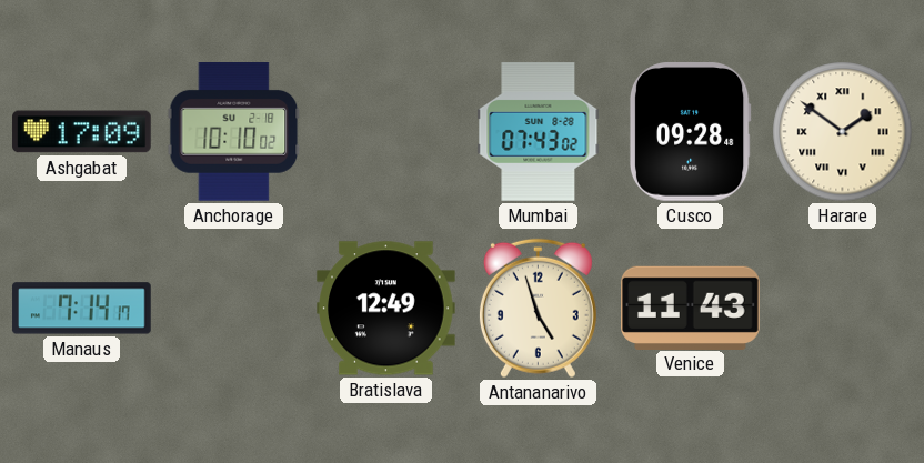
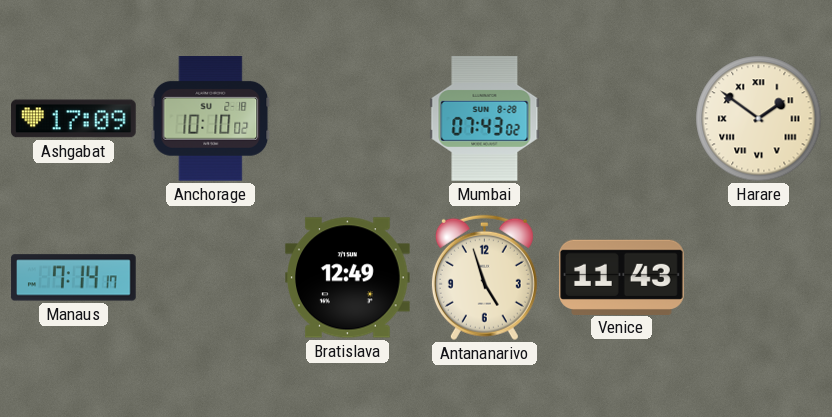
Cusco: 09:28 -> none
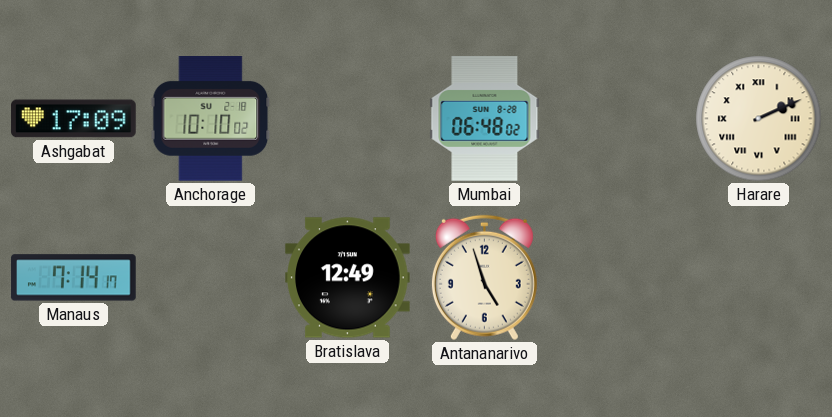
Mumbai: 07:43 -> 06:48
Harare: 1:51 -> 2:11
Venice: 11:43 -> none
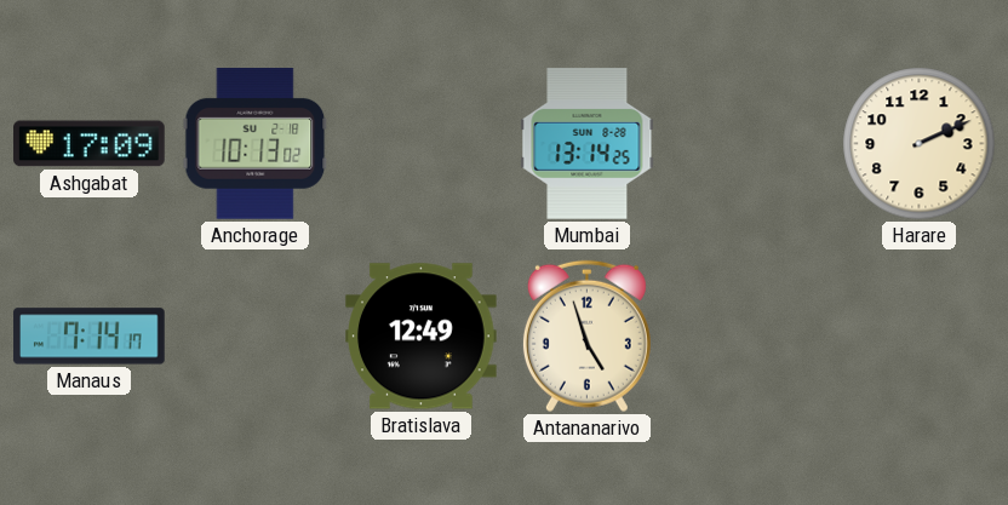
Anchorage: 10:10 -> 10:13
Mumbai: 06:48 -> 13:14
Harare numerals: Roman -> Arabic
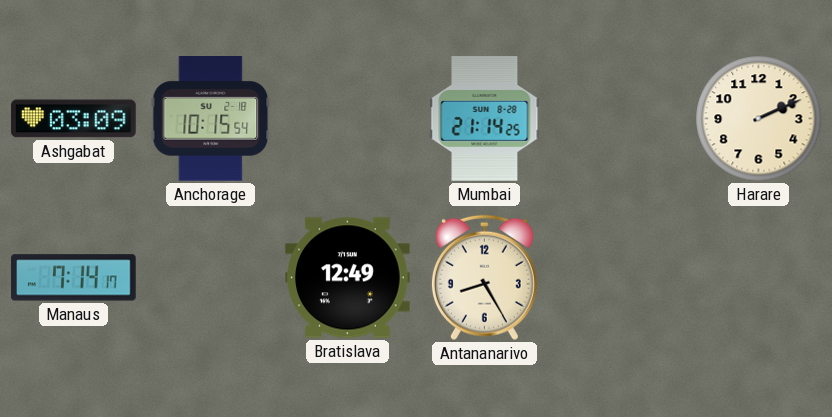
Ashgabat: 17:09 -> 03:09
Anchorage: 10:13 -> 10:15
Mumbai: 13:14 -> 21:14
Antananarivo: 4:57 -> 8:25
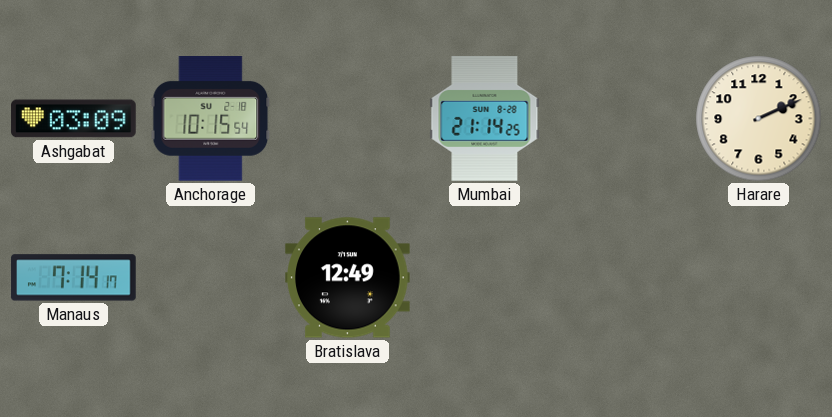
Antananarivo: 8:25 -> none
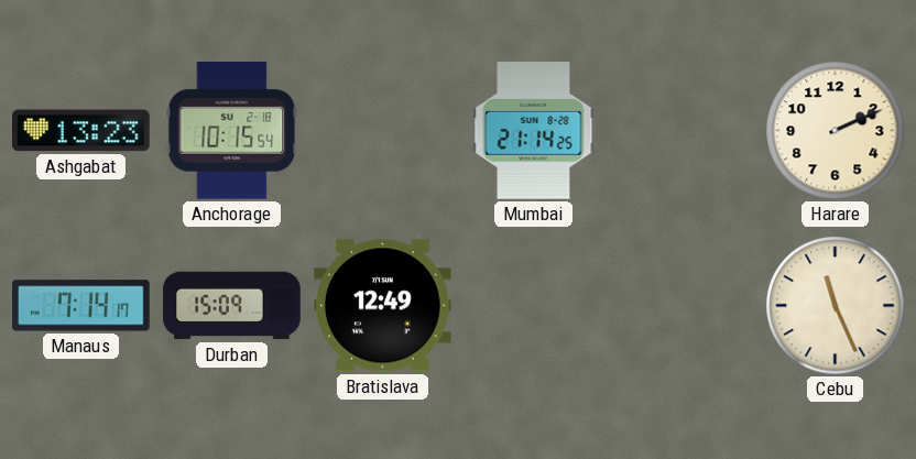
Ashgabat: 03:09 -> 13:23
Durban: none -> 15:09
Cebu: none -> 11:26
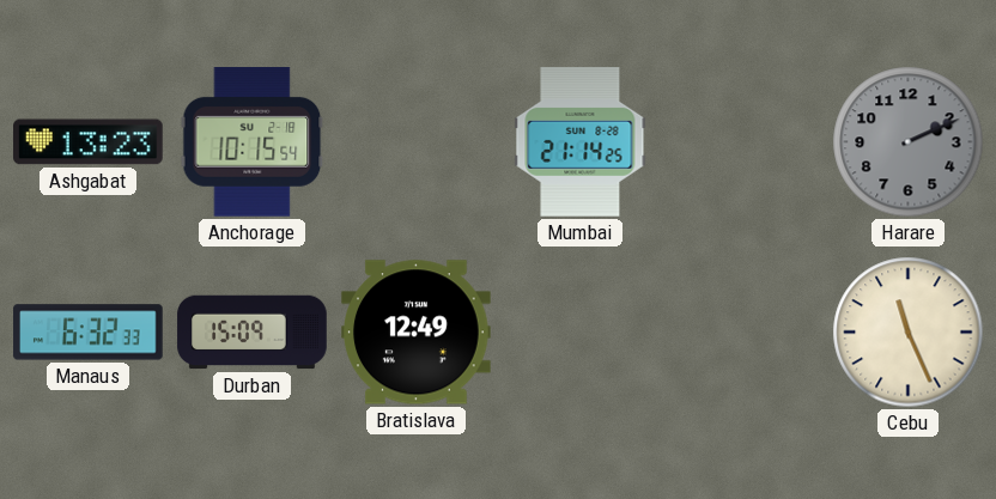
Harare dial: cream -> grey
Manaus: 7:14 -> 6:32
